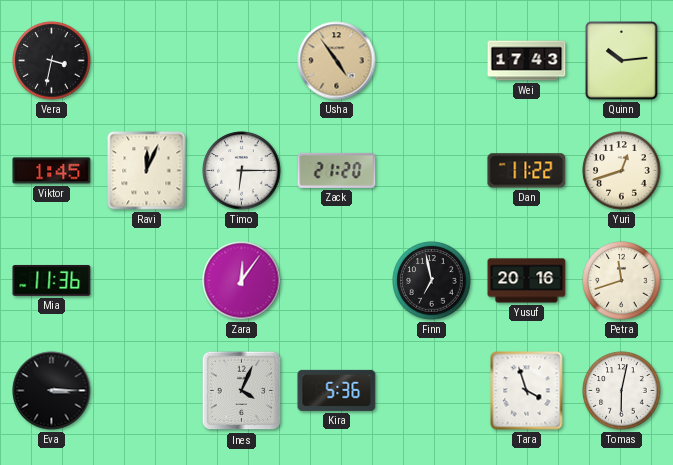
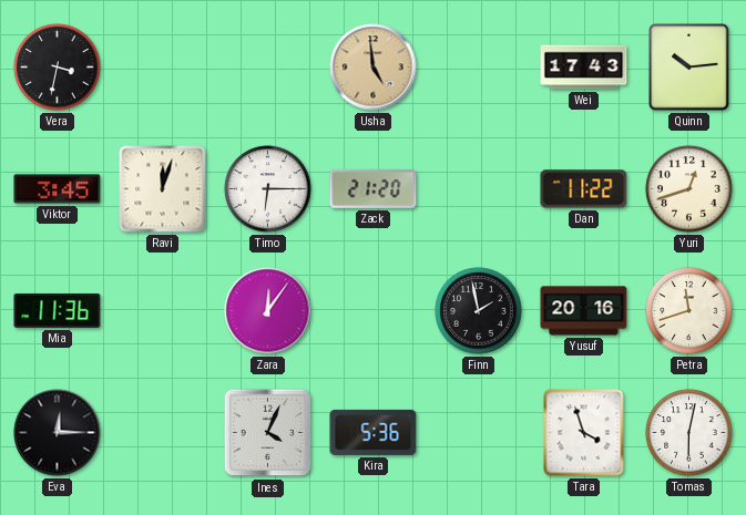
Usha: 4:54 -> 4:59
Viktor: 1:45 -> 3:45
Ravi: 12:04 -> 12:03
Finn: 6:58 -> 1:58
Eva: 3:15 -> 12:15
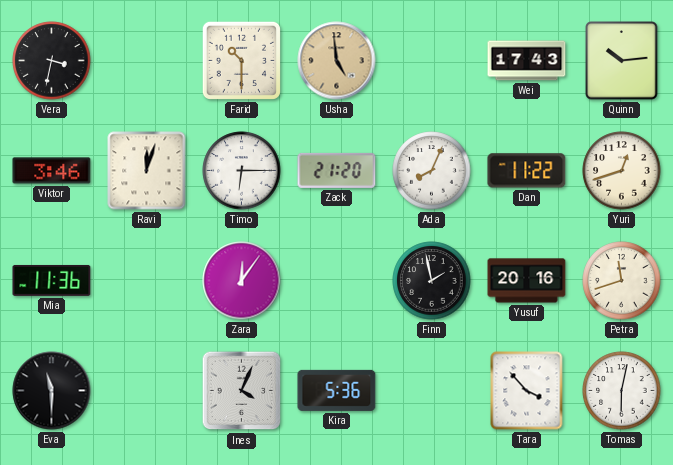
Farid: none -> 10:30
Viktor: 3:45 -> 3:46
Ada: none -> 8:04
Eva: 12:15 -> 11:30
Tara: 3:57 -> 3:53
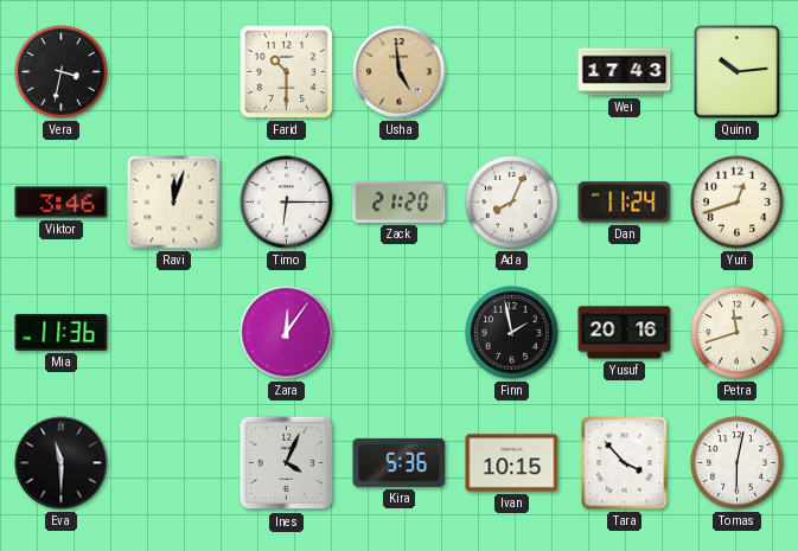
Dan: 11:22 -> 11:24
Ivan: none -> 10:15
